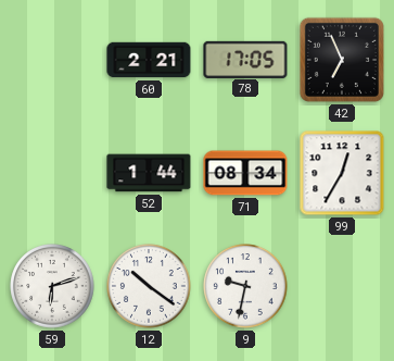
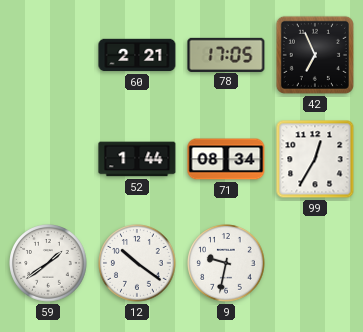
59: 6:12 -> 1:39
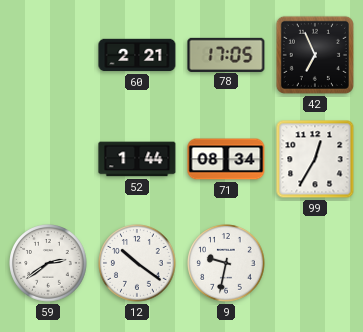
59: 1:39 -> 2:39
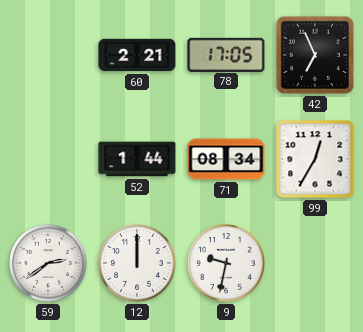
12: 10:21 -> 12:00
